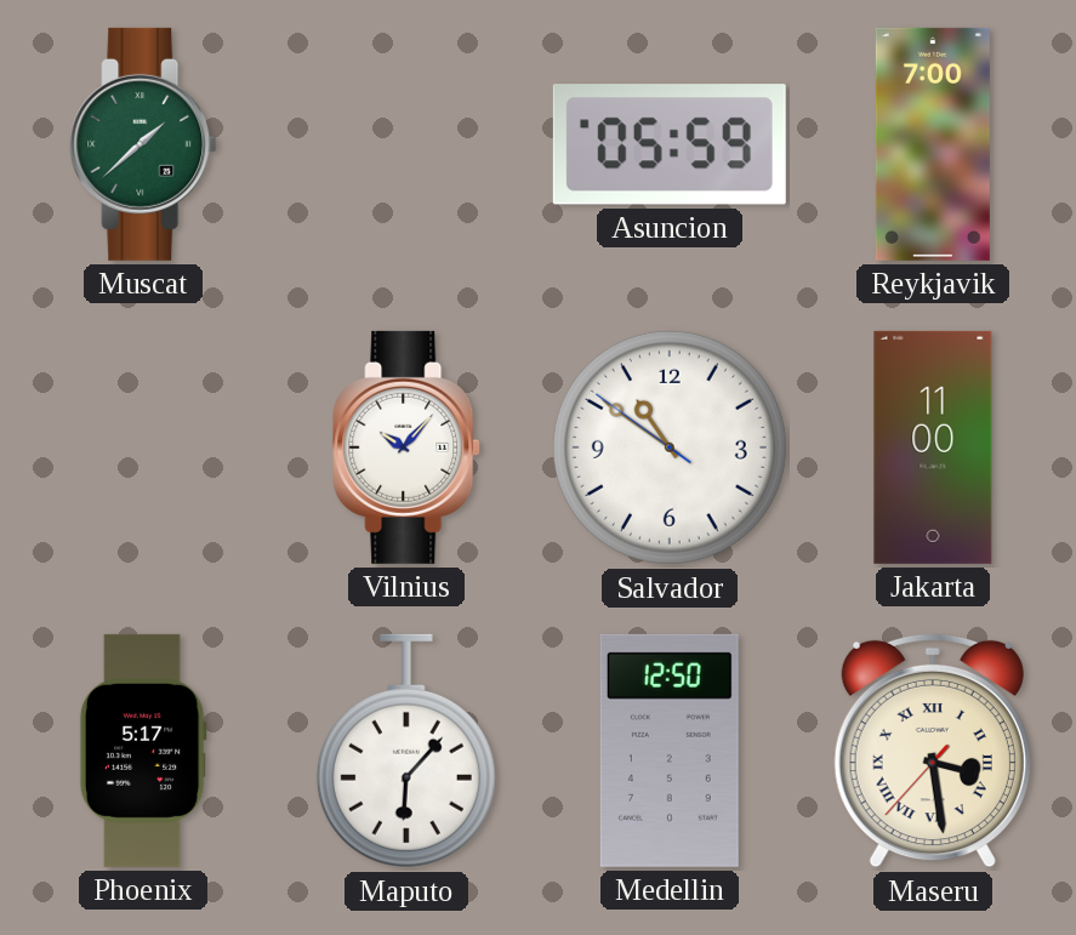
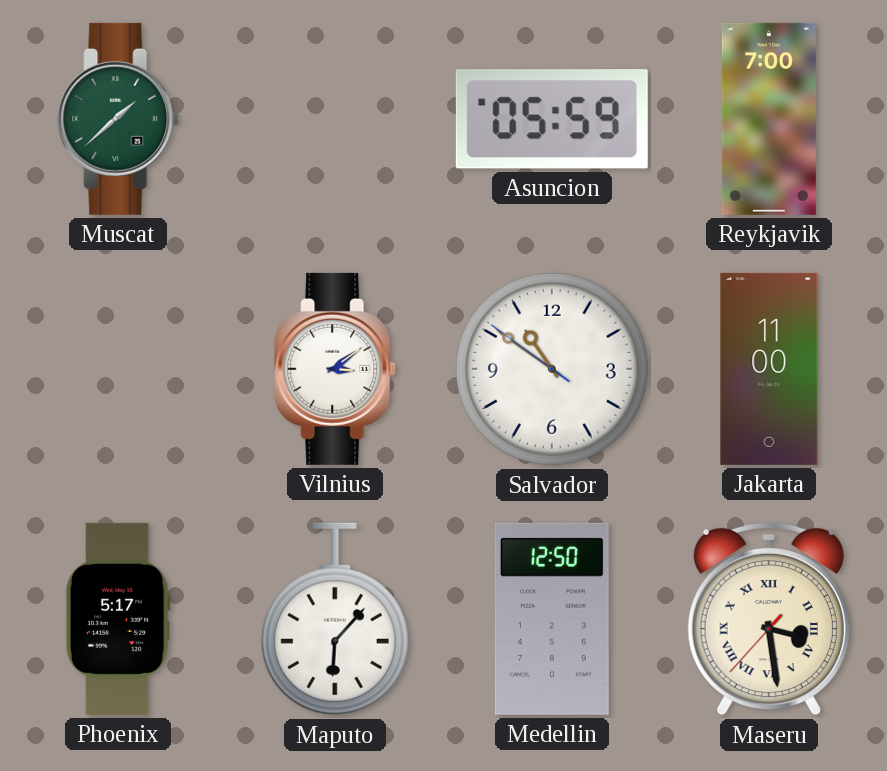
Vilnius: 10:07 -> 3:09
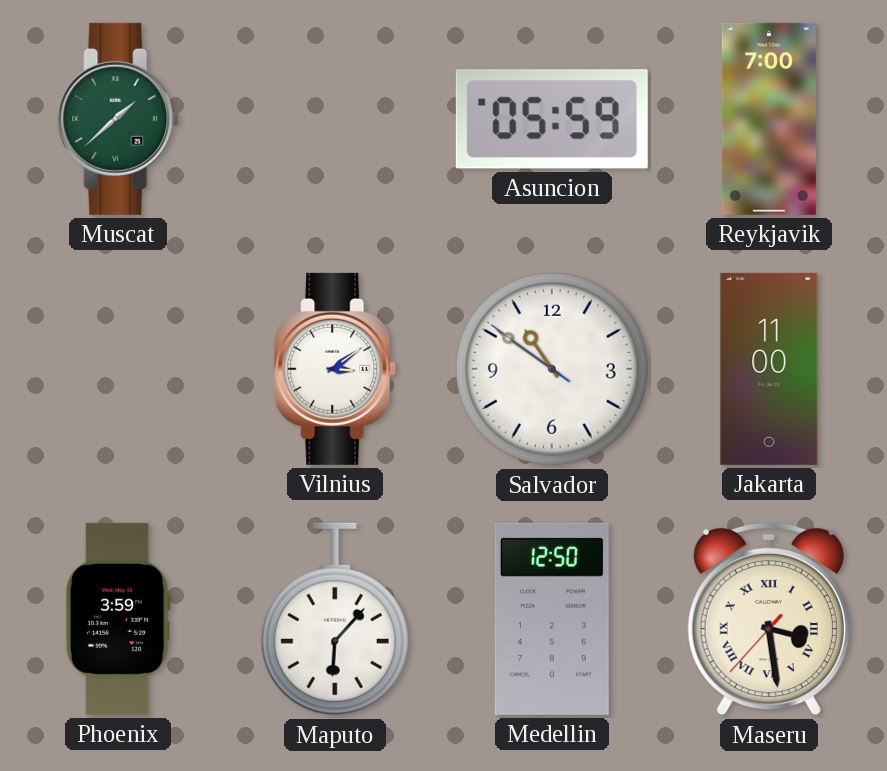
Phoenix: 5:17 -> 3:59
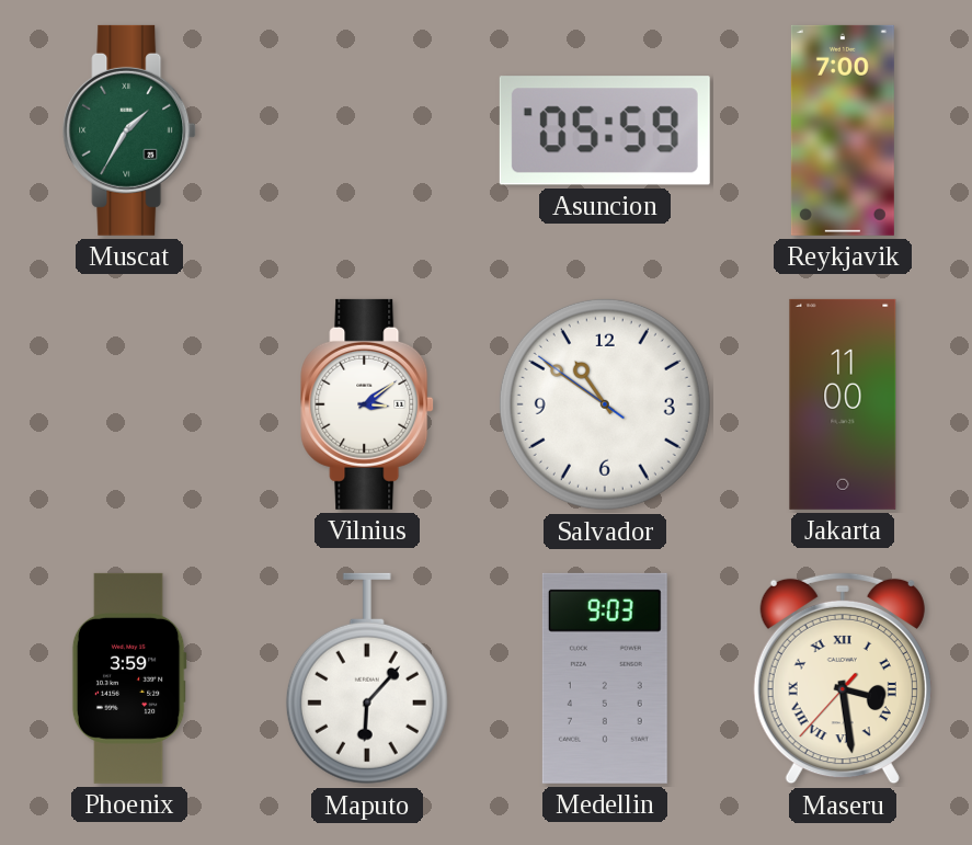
Muscat: 1:38 -> 1:35
Medellin: 12:50 -> 9:03
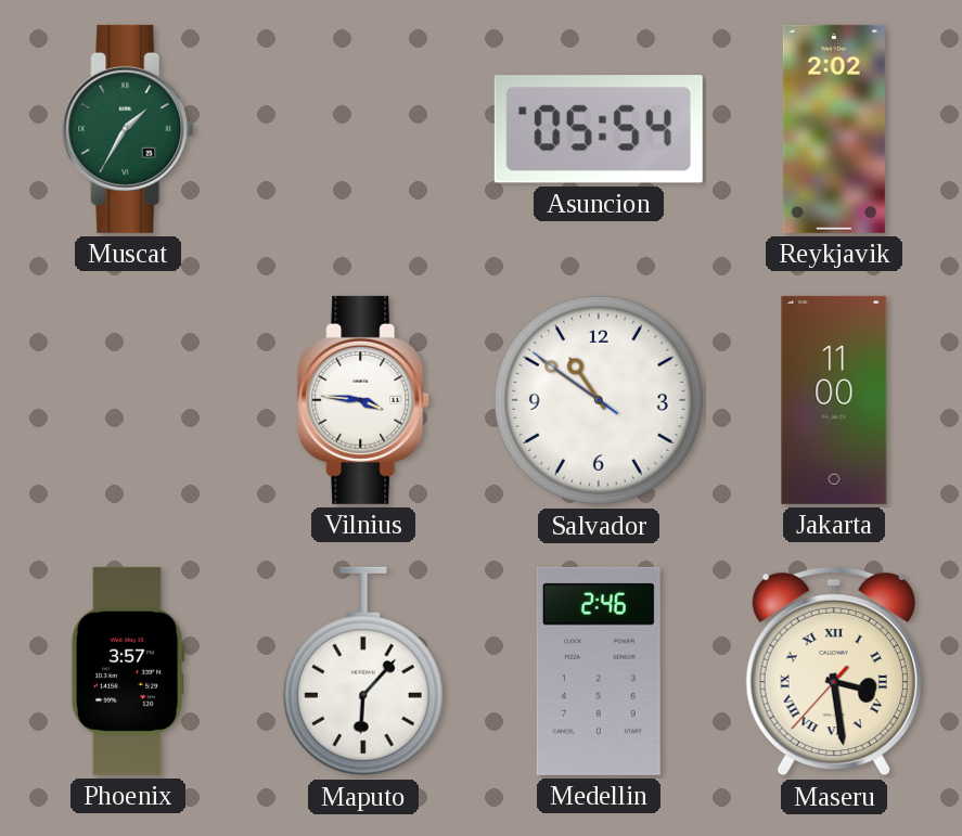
Asuncion: 05:59 -> 05:54
Reykjavik: 7:00 -> 2:02
Vilnius: 3:09 -> 3:46
Phoenix: 3:59 -> 3:57
Medellin: 9:03 -> 2:46
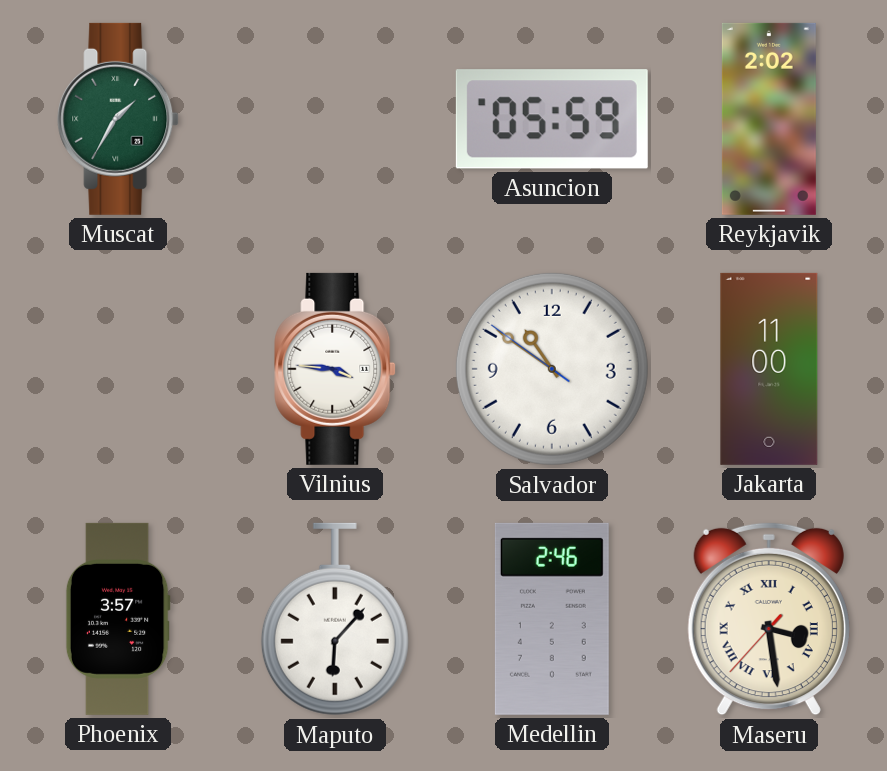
Asuncion: 05:54 -> 05:59
